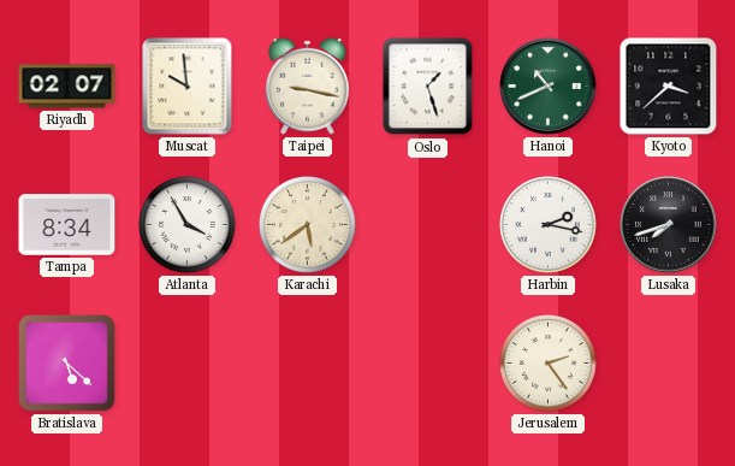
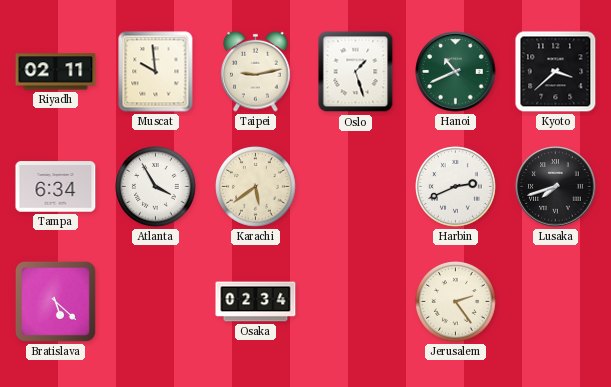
Riyadh: 02:07 -> 02:11
Taipei: 9:17 -> 9:13
Tampa: 8:34 -> 6:34
Harbin: 2:17 -> 2:41
Osaka: none -> 02:34
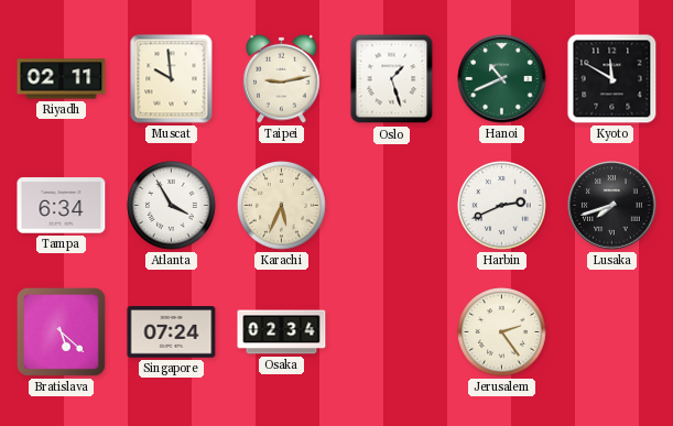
Kyoto: 3:38 -> 11:50
Karachi: 5:39 -> 5:34
Singapore: none -> 07:24
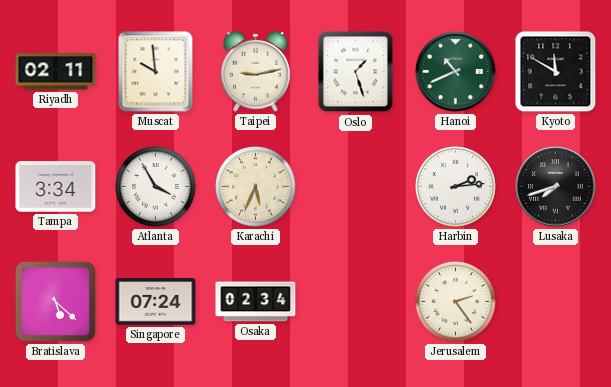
Tampa: 6:34 -> 3:34
Harbin: 2:41 -> 2:14
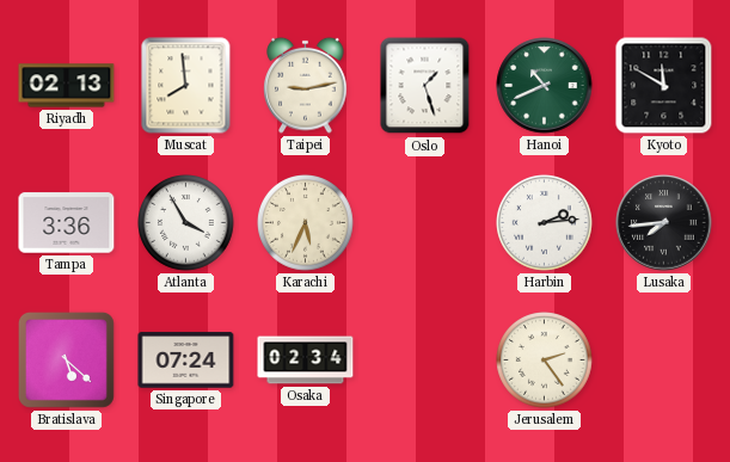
Riyadh: 02:11 -> 02:13
Muscat: 9:59 -> 7:59
Tampa: 3:34 -> 3:36
Lusaka: 7:42 -> 7:44
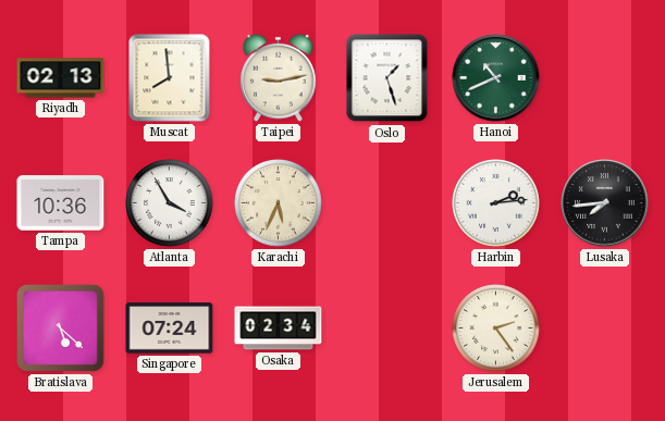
Kyoto: 11:50 -> none
Tampa: 3:36 -> 10:36
